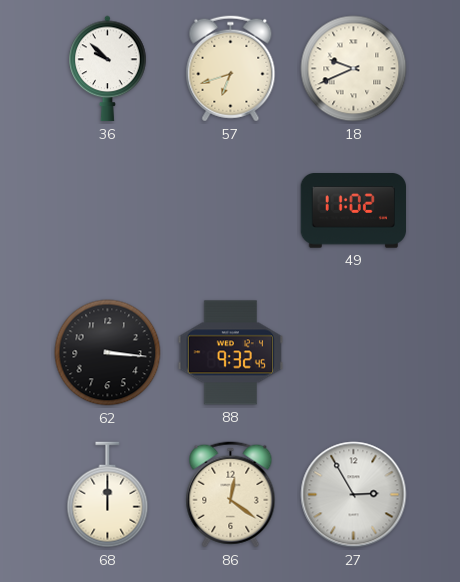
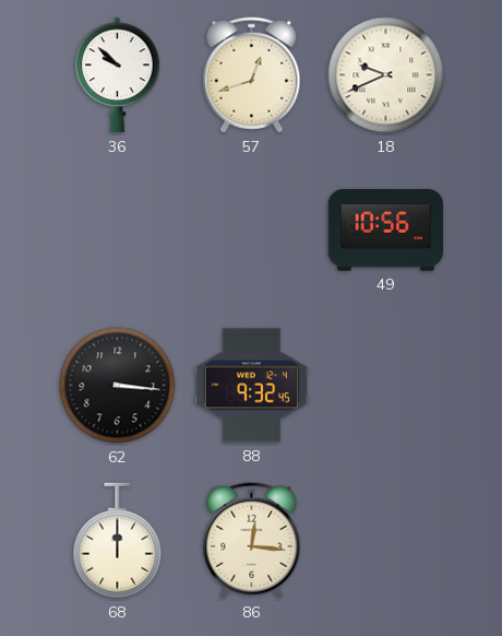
57: 6:42 -> 12:42
49: 11:02 -> 10:56
86: 12:21 -> 12:16
27: 2:55 -> none
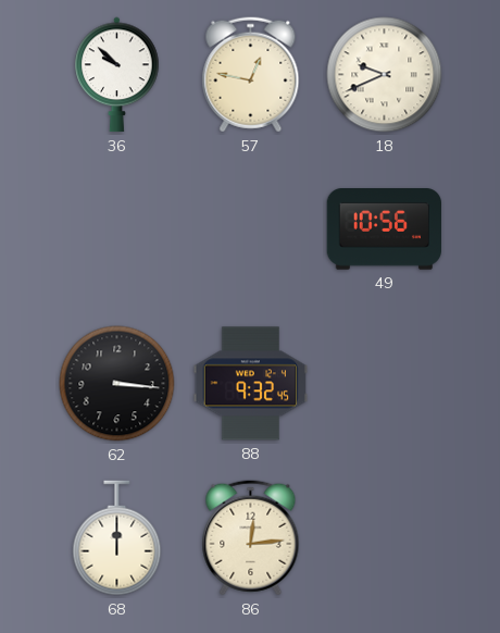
57: 12:42 -> 12:47
86: 12:16 -> 12:14
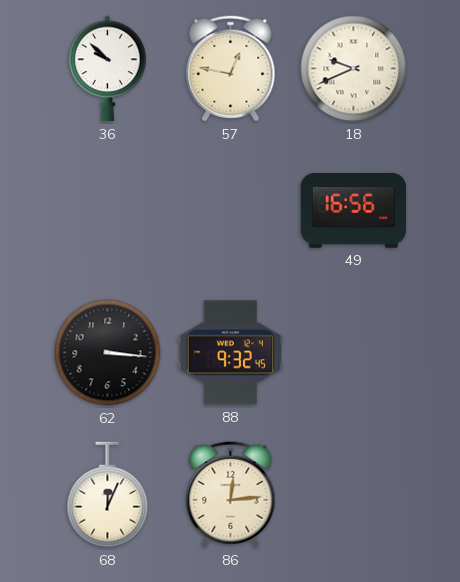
49: 10:56 -> 16:56
68: 12:00 -> 12:04
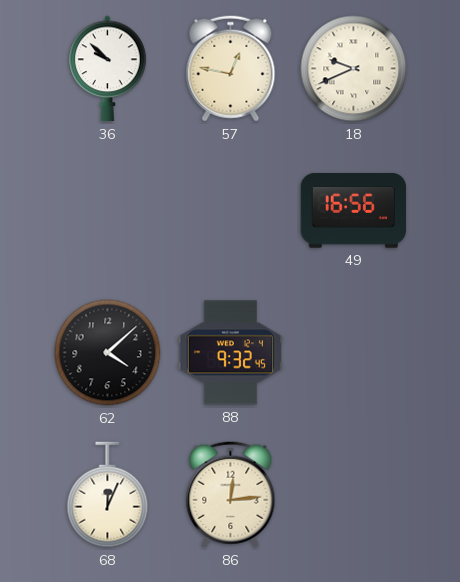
62: 3:16 -> 4:08
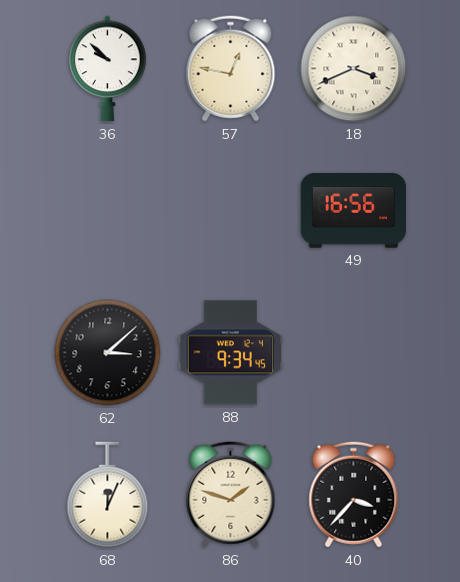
18: 9:41 -> 3:41
62: 4:08 -> 3:08
88: 9:32 -> 9:34
86: 12:14 -> 1:48
40: none -> 3:37
